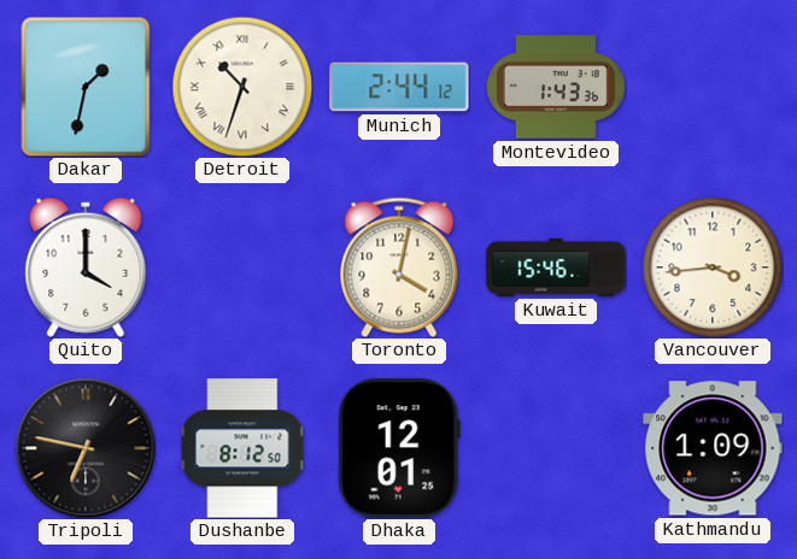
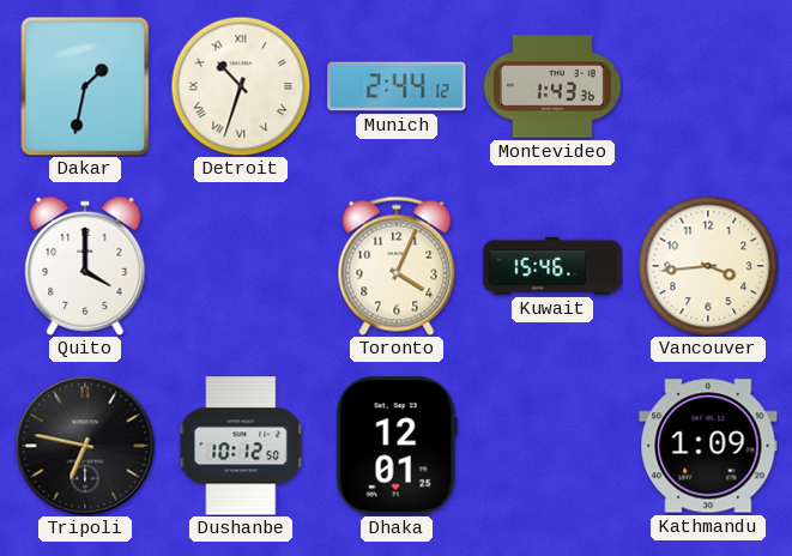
Toronto: 4:02 -> 4:04
Dushanbe: 8:12 -> 10:12
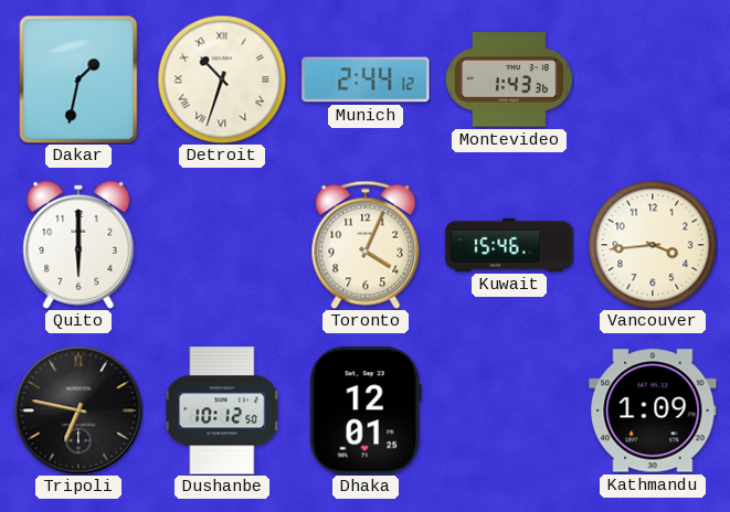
Quito: 4:00 -> 6:00
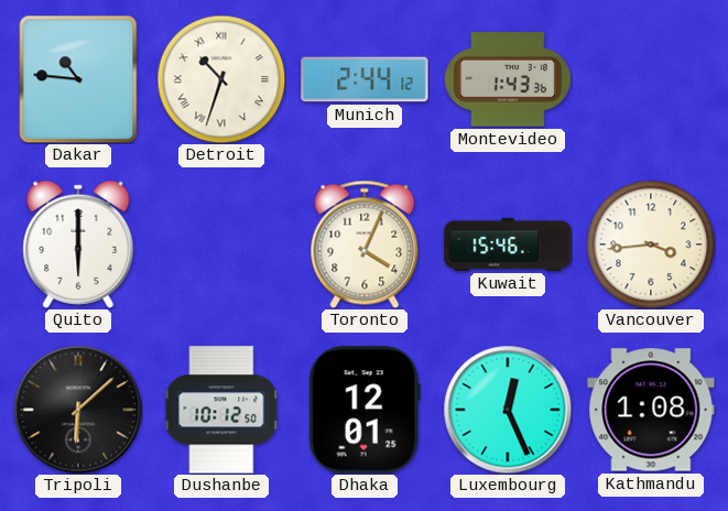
Dakar: 1:32 -> 10:46
Tripoli: 6:47 -> 6:08
Luxembourg: none -> 12:26
Kathmandu: 1:09 -> 1:08
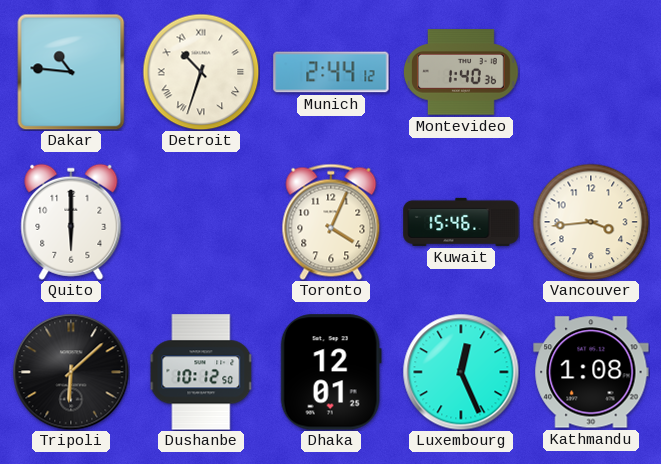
Montevideo: 1:43 -> 1:40
